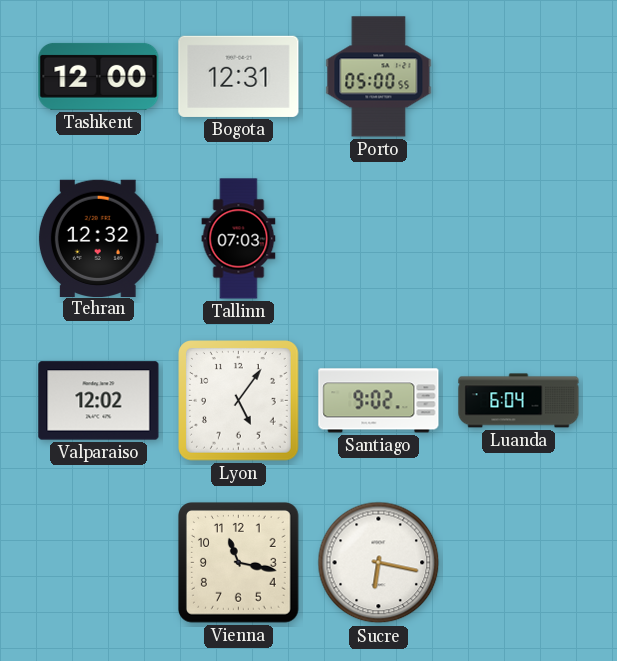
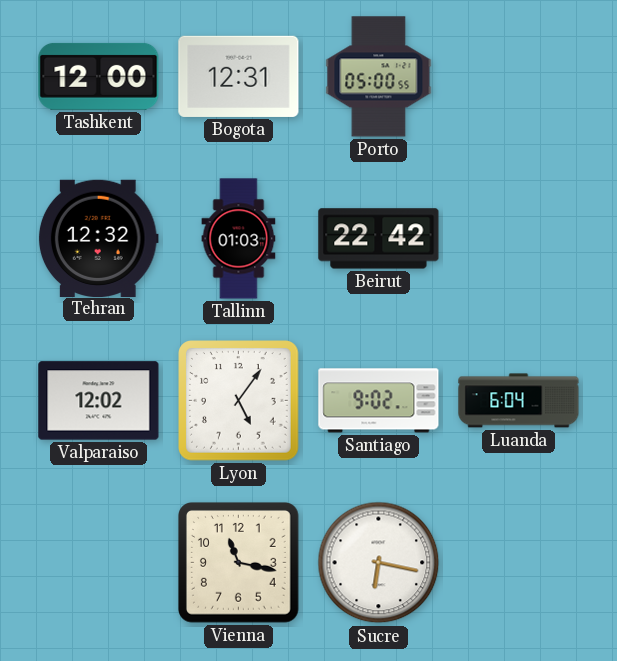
Tallinn: 07:03 -> 01:03
Beirut: none -> 22:42
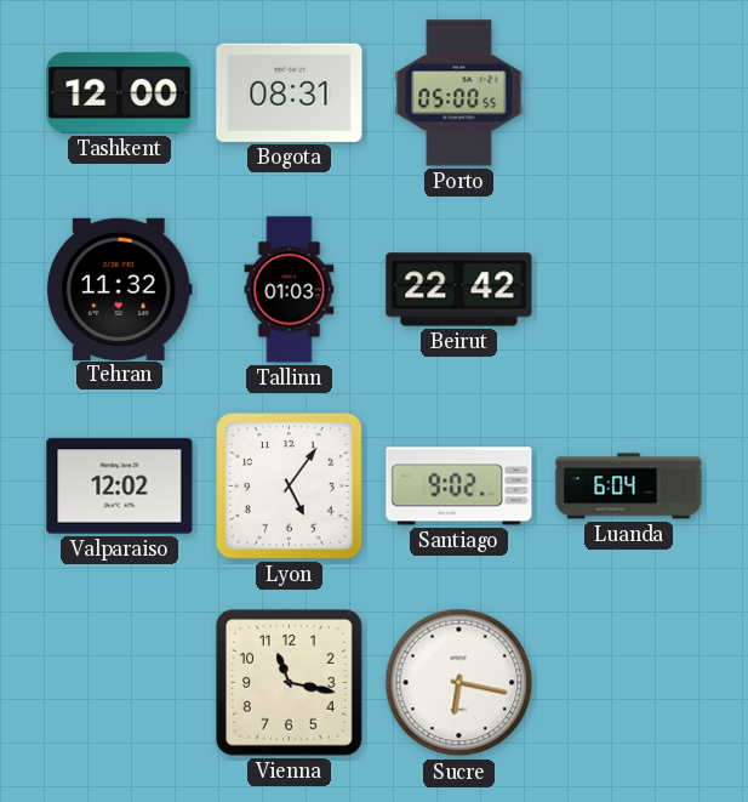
Bogota: 12:31 -> 08:31
Tehran: 12:32 -> 11:32
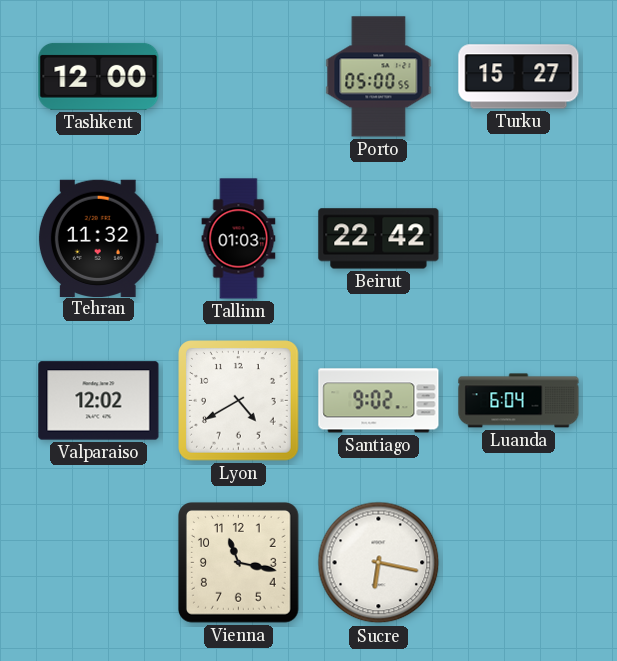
Bogota: 08:31 -> none
Turku: none -> 15:27
Lyon: 5:06 -> 4:40
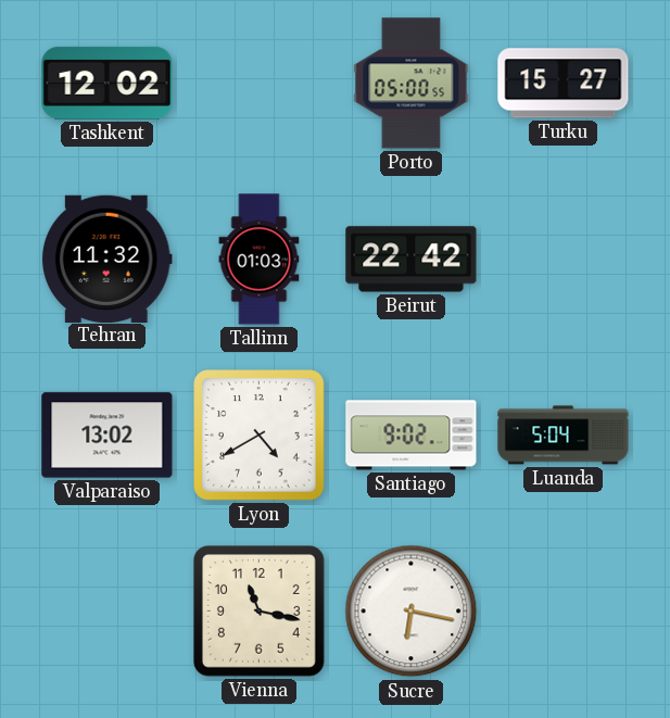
Tashkent: 12:00 -> 12:02
Valparaiso: 12:02 -> 13:02
Luanda: 6:04 -> 5:04
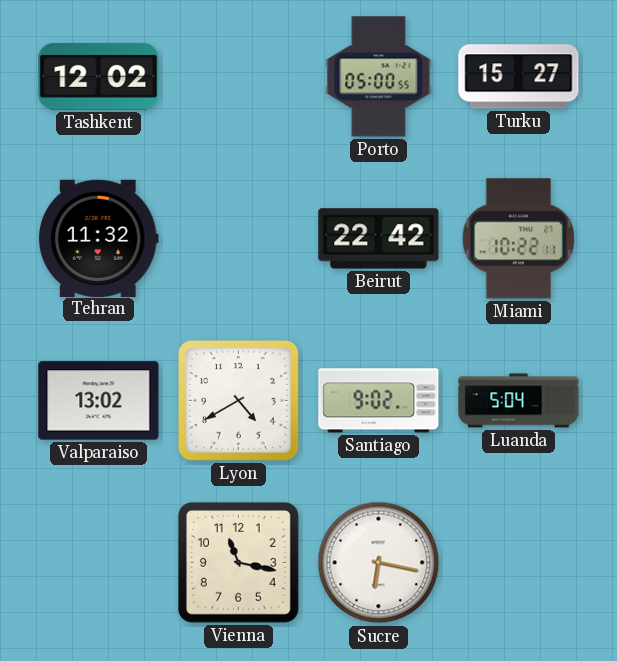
Tallinn: 01:03 -> none
Miami: none -> 10:22
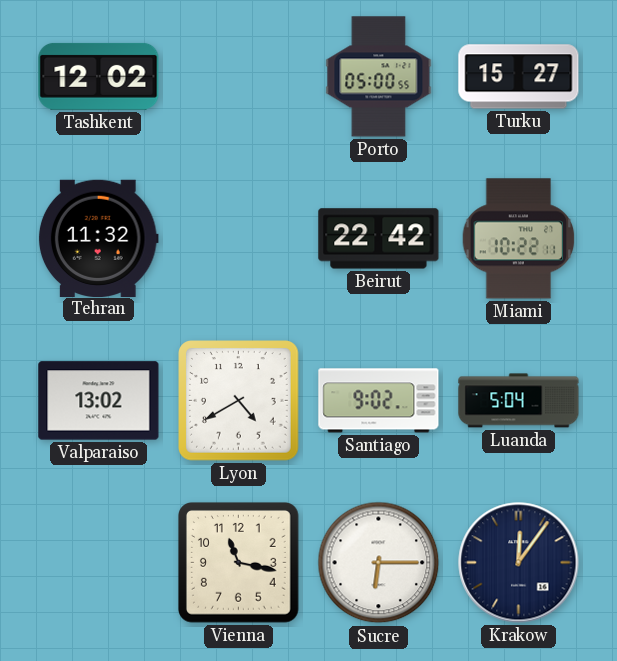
Sucre: 6:17 -> 6:15
Krakow: none -> 12:06
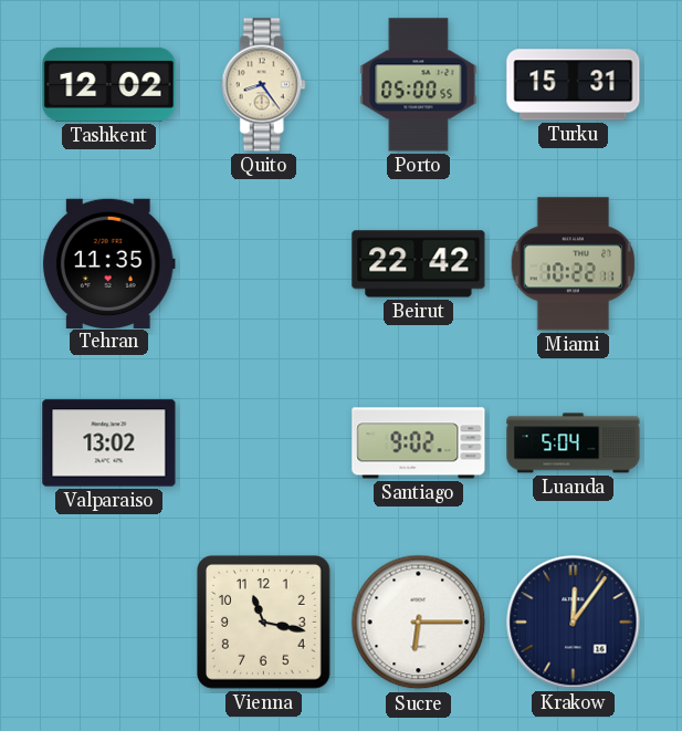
Quito: none -> 8:24
Turku: 15:27 -> 15:31
Tehran: 11:32 -> 11:35
Lyon: 4:40 -> none
